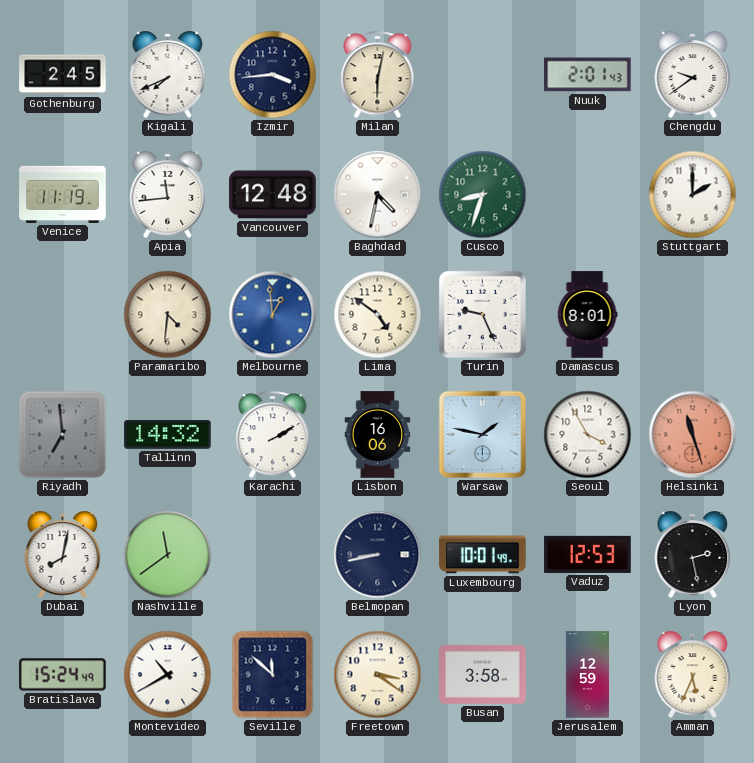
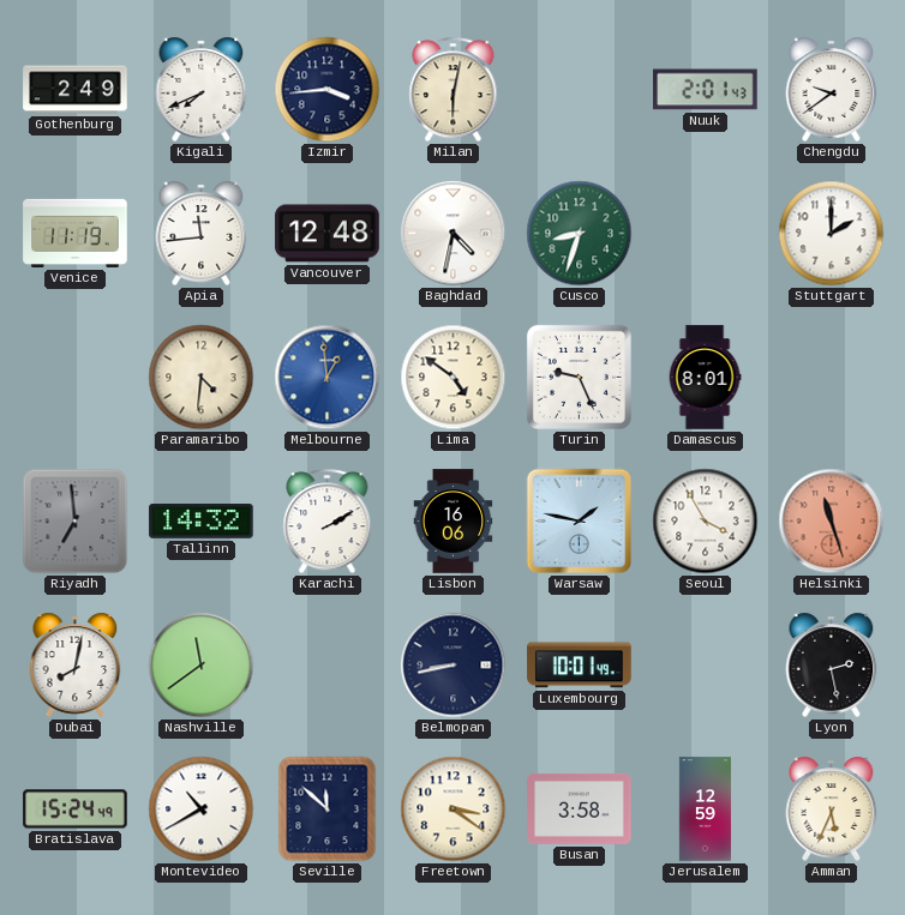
Gothenburg: 2:45 -> 2:49
Vaduz: 12:53 -> none
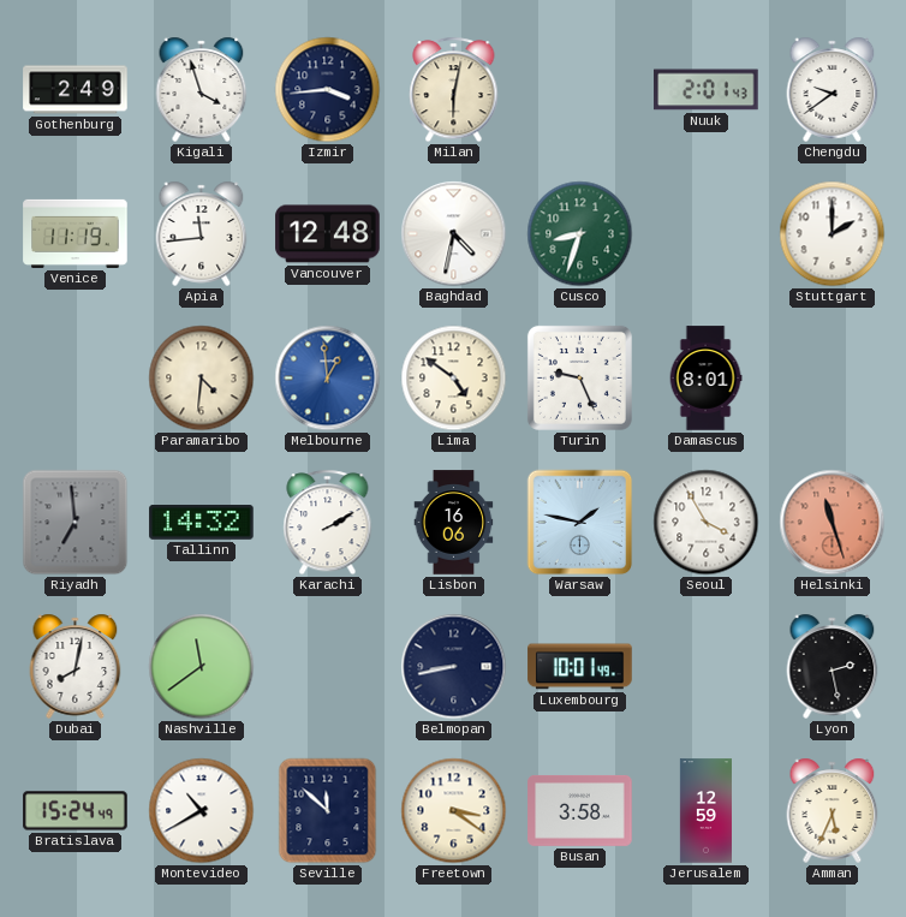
Kigali: 7:41 -> 3:57
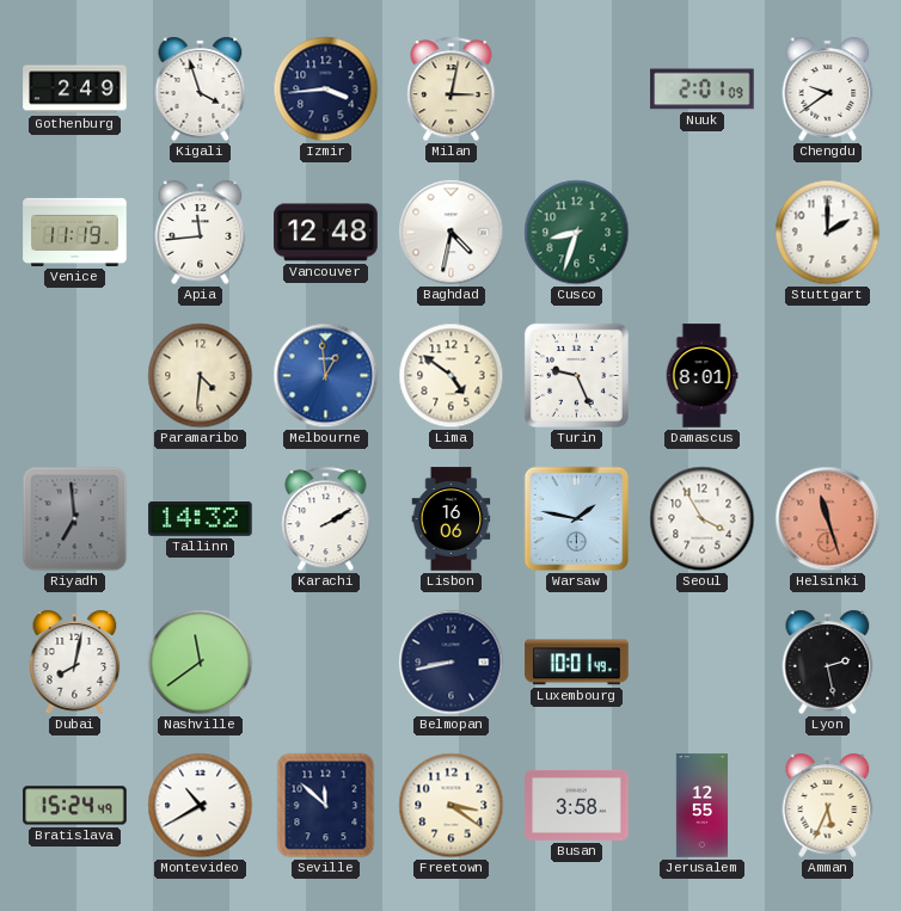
Milan: 6:02 -> 3:02
Nuuk: 2:01:43 -> 2:01:09
Jerusalem: 12:59 -> 12:55
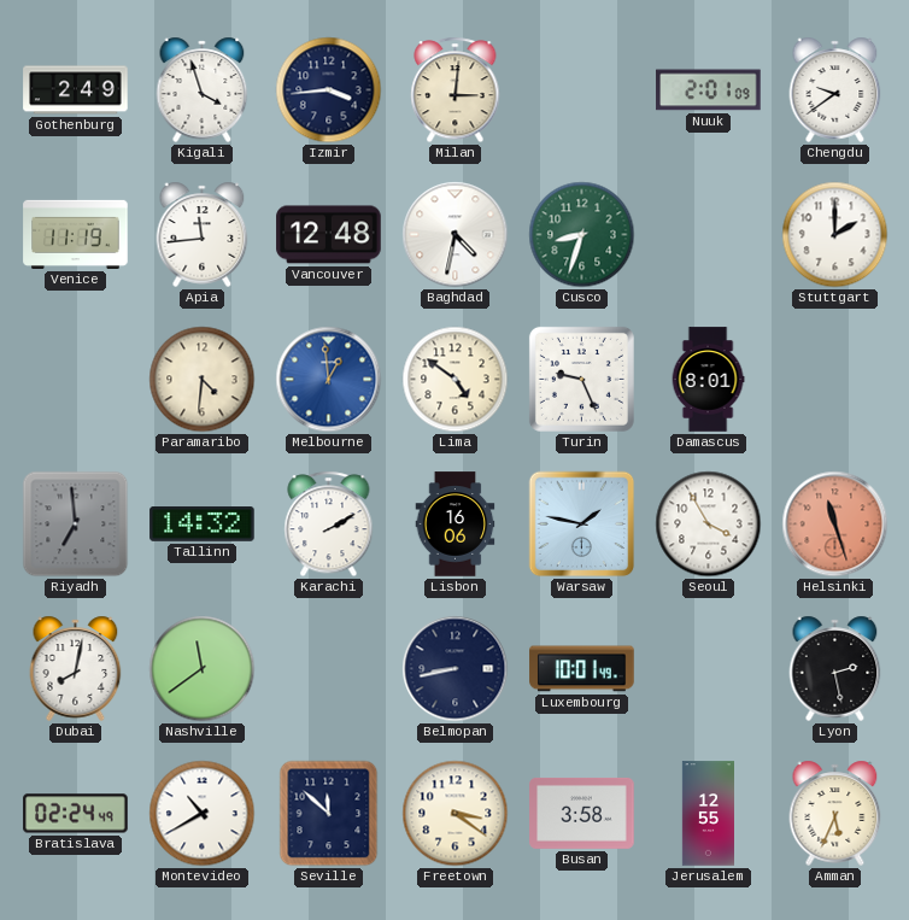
Milan: 3:02 -> 3:01
Bratislava: 15:24 -> 02:24
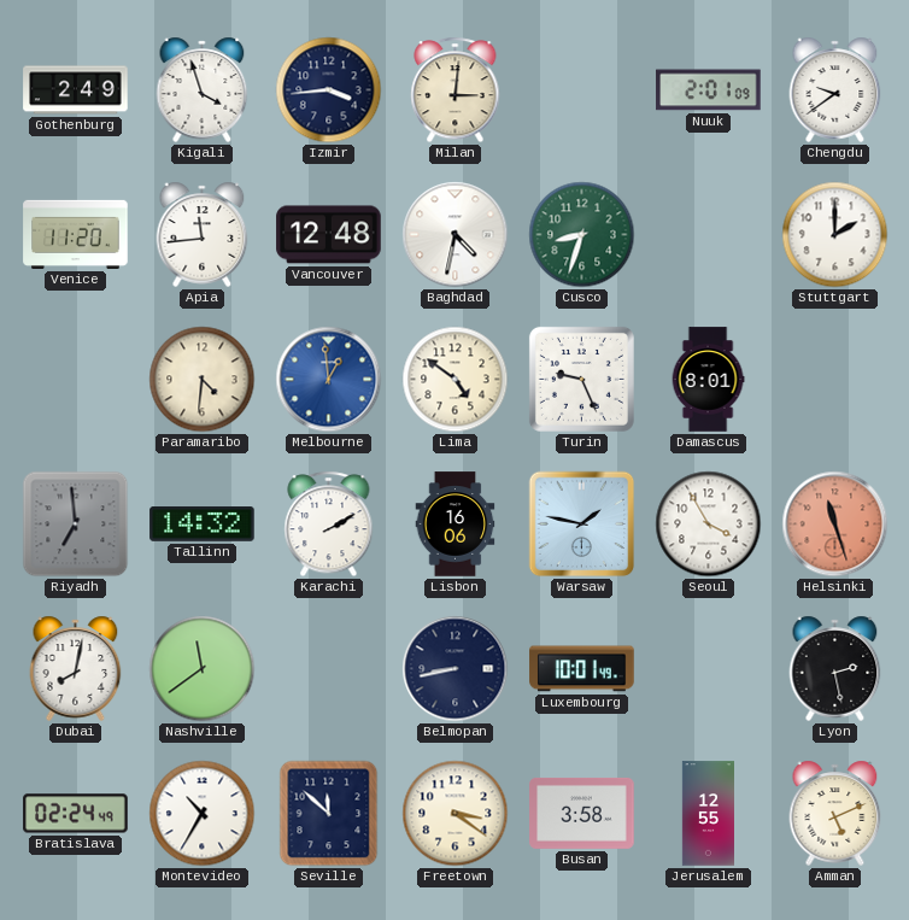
Venice: 11:19 -> 11:20
Montevideo: 10:40 -> 10:35
Amman: 5:34 -> 5:11
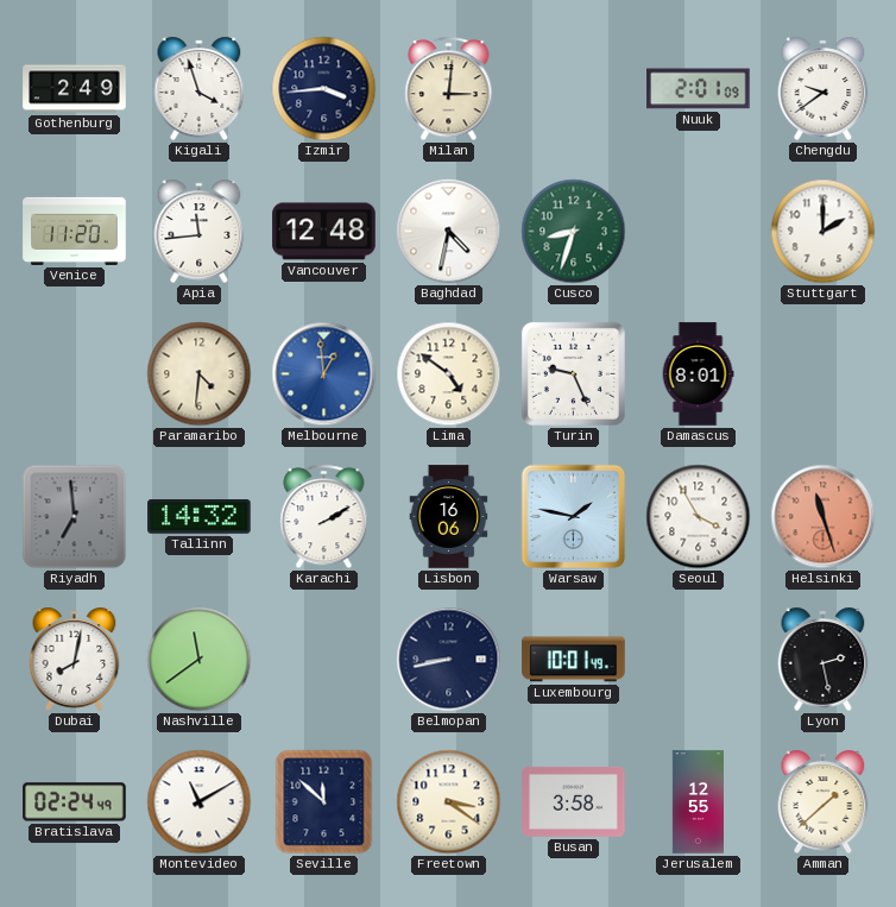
Montevideo: 10:35 -> 11:10
Amman: 5:11 -> 1:38
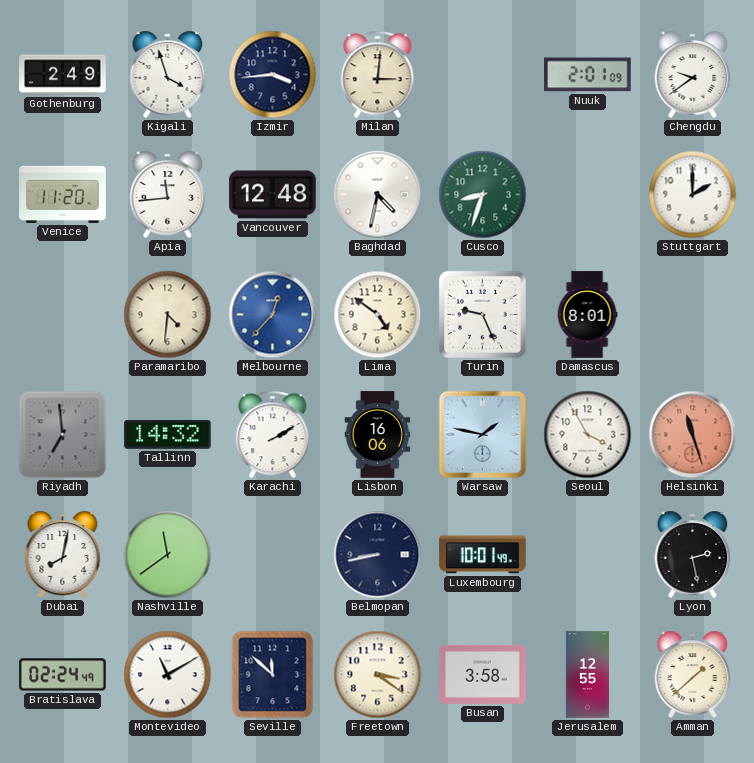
Melbourne: 12:59 -> 12:37
